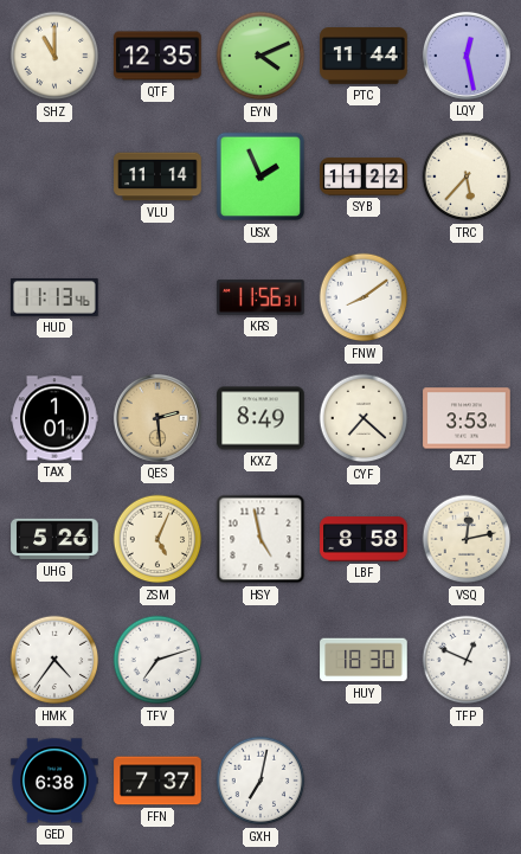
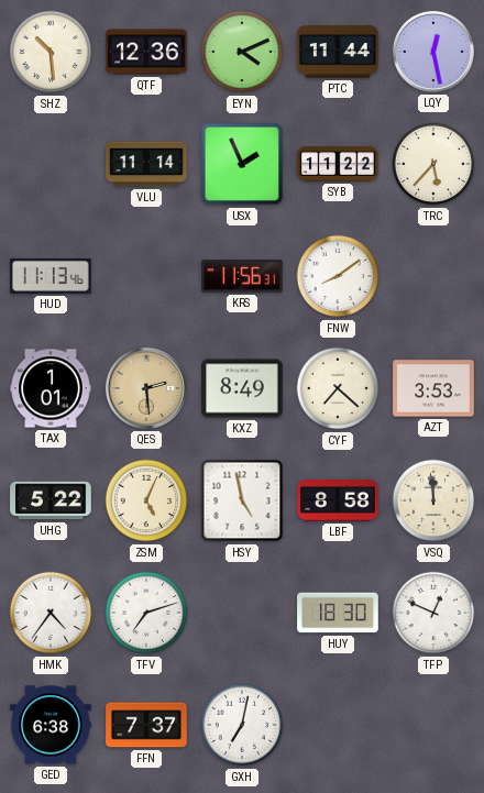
SHZ: 11:00 -> 10:29
QTF: 12:35 -> 12:36
UHG: 5:26 -> 5:22
VSQ: 12:13 -> 11:59
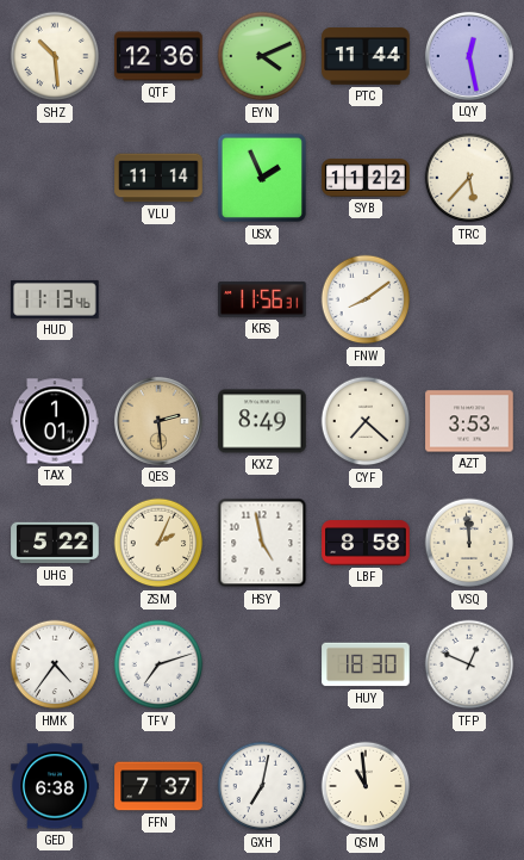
ZSM: 5:04 -> 2:04
QSM: none -> 10:59
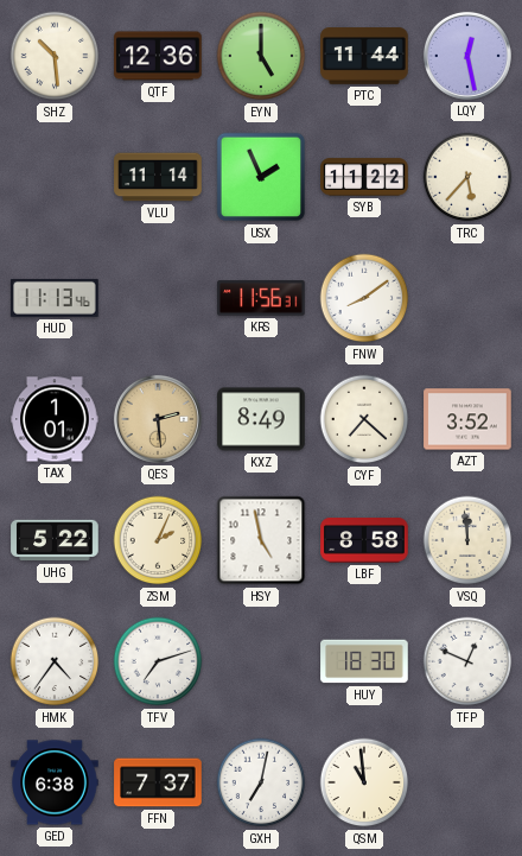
EYN: 4:11 -> 5:00
AZT: 3:53 -> 3:52
